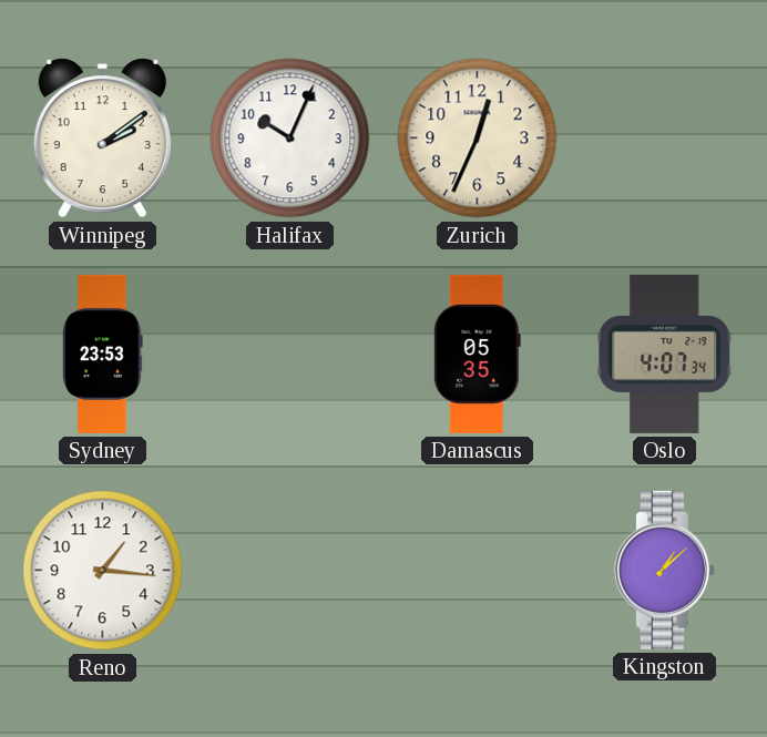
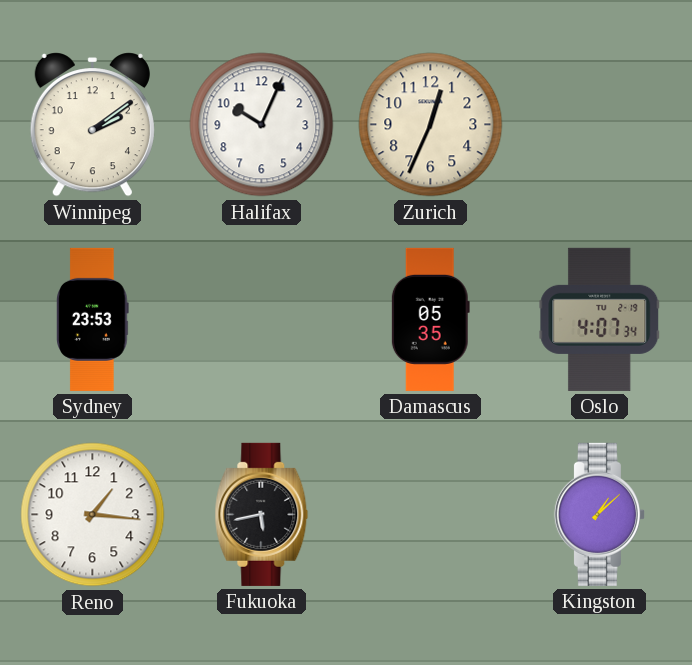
Fukuoka: none -> 5:43
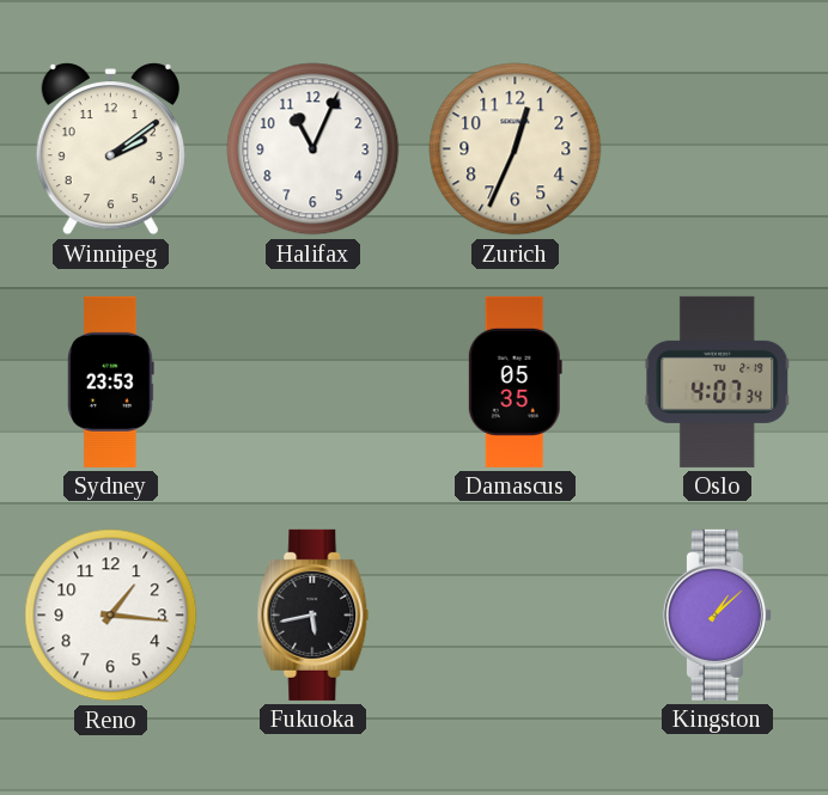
Halifax: 10:04 -> 11:04
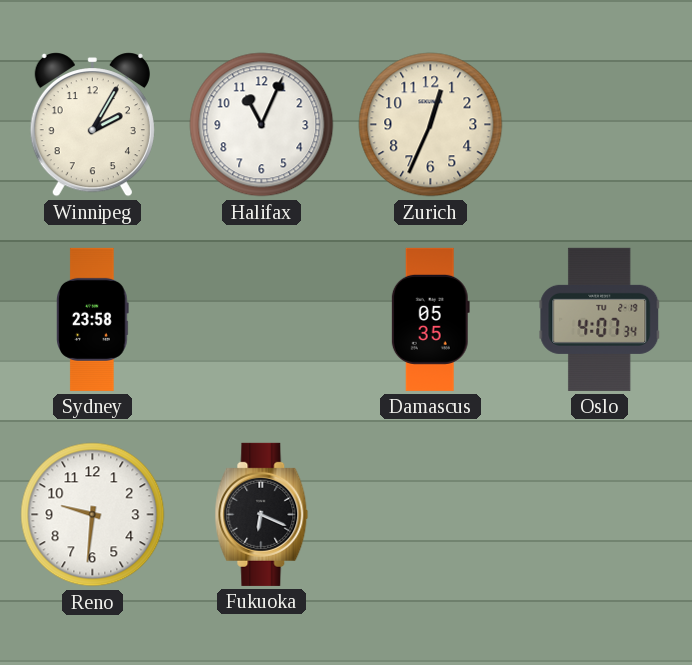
Winnipeg: 2:09 -> 2:05
Sydney: 23:53 -> 23:58
Reno: 1:16 -> 9:31
Fukuoka: 5:43 -> 6:19
Kingston: 1:08 -> none
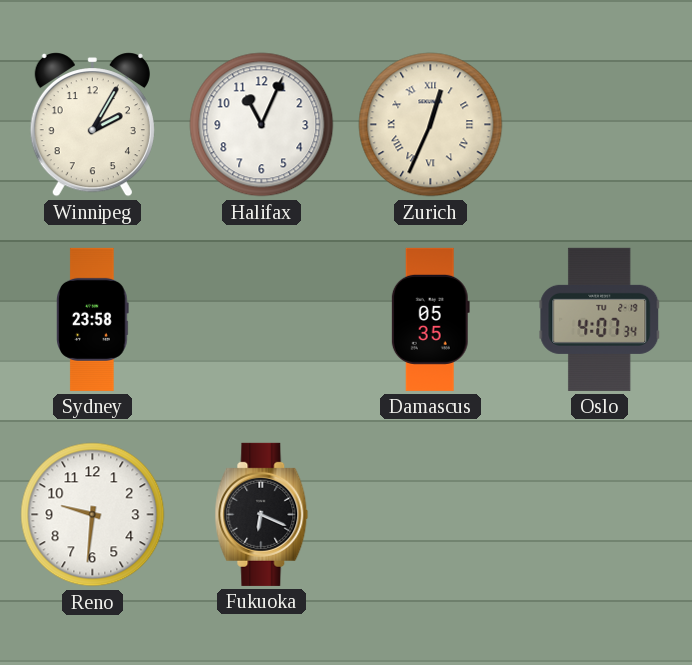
Zurich numerals: Arabic -> Roman
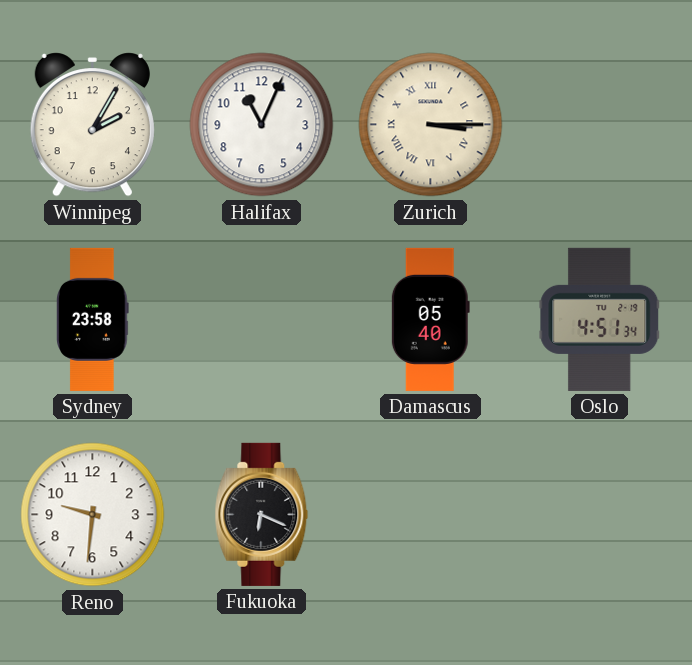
Zurich: 12:34 -> 3:15
Damascus: 05:35 -> 05:40
Oslo: 4:07 -> 4:51
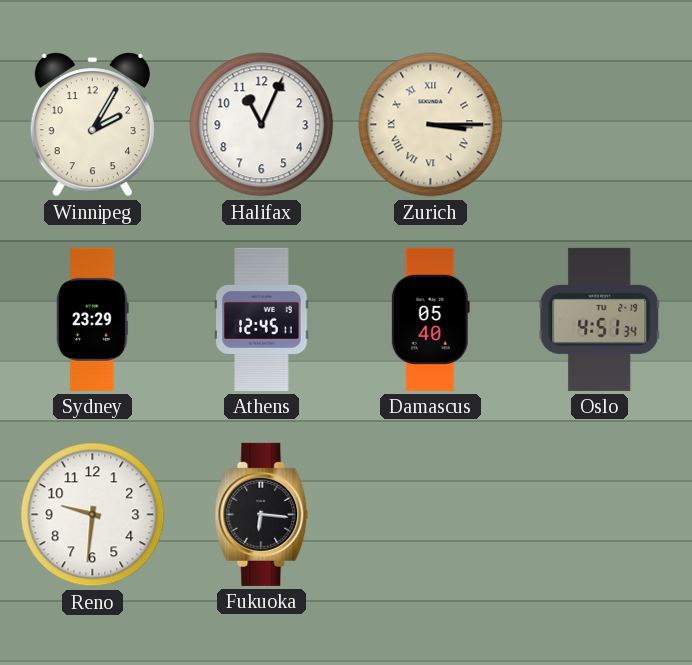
Sydney: 23:58 -> 23:29
Athens: none -> 12:45
Fukuoka: 6:19 -> 6:16
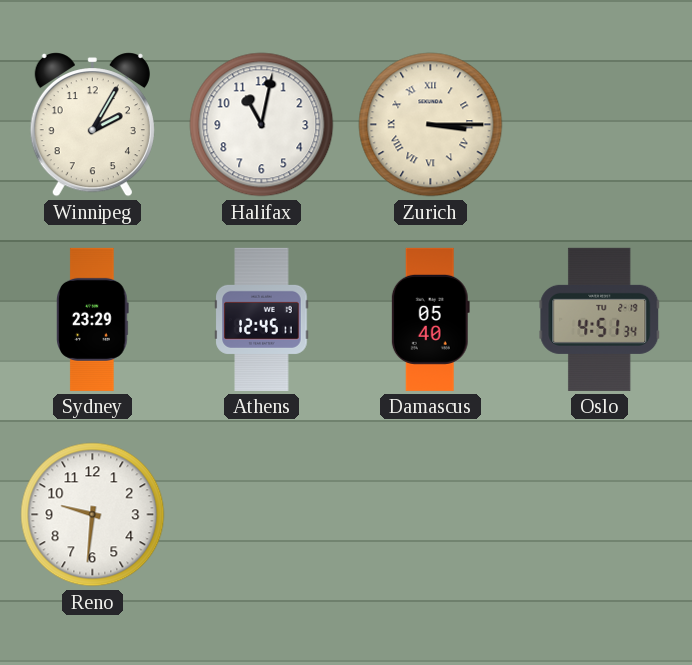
Halifax: 11:04 -> 11:02
Fukuoka: 6:16 -> none
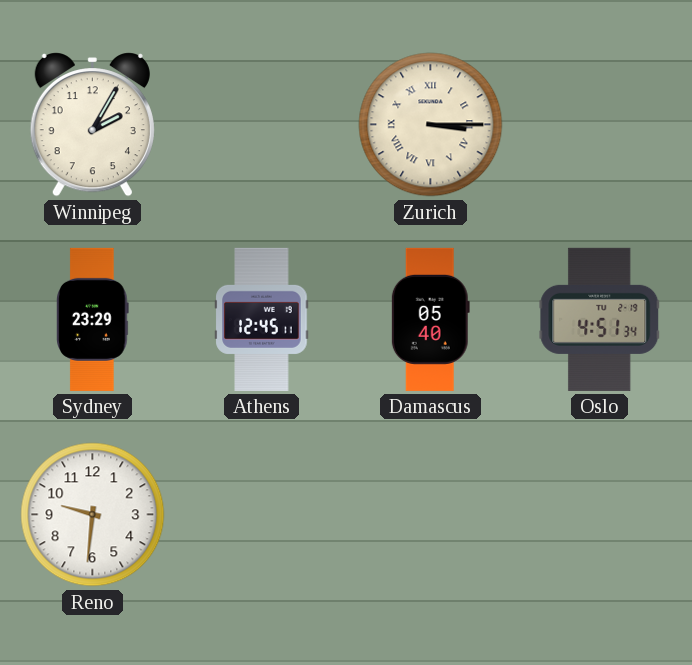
Halifax: 11:02 -> none
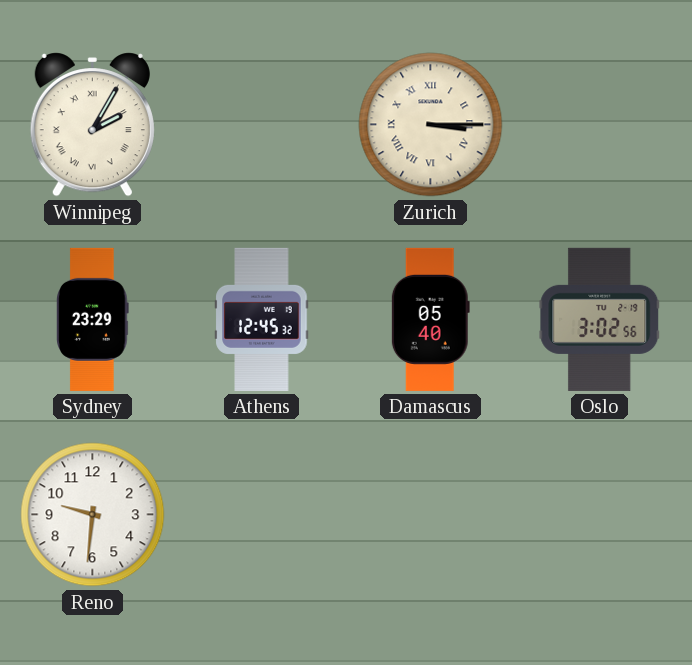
Winnipeg numerals: Arabic -> Roman
Athens: 12:45:11 -> 12:45:32
Oslo: 4:51 -> 3:02
